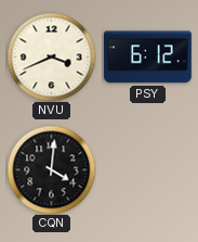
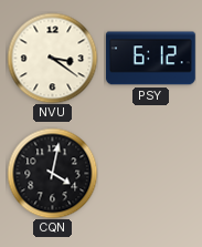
NVU: 3:41 -> 3:21
CQN: 4:01 -> 4:02
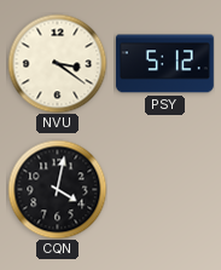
PSY: 6:12 -> 5:12
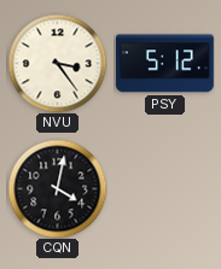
NVU: 3:21 -> 3:24
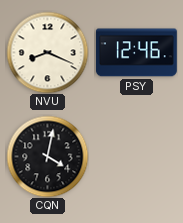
NVU: 3:24 -> 8:19
PSY: 5:12 -> 12:46
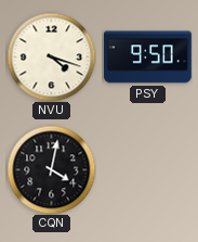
NVU: 8:19 -> 4:18
PSY: 12:46 -> 9:50
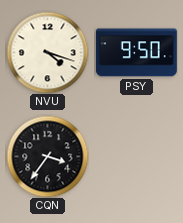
CQN: 4:02 -> 3:36
